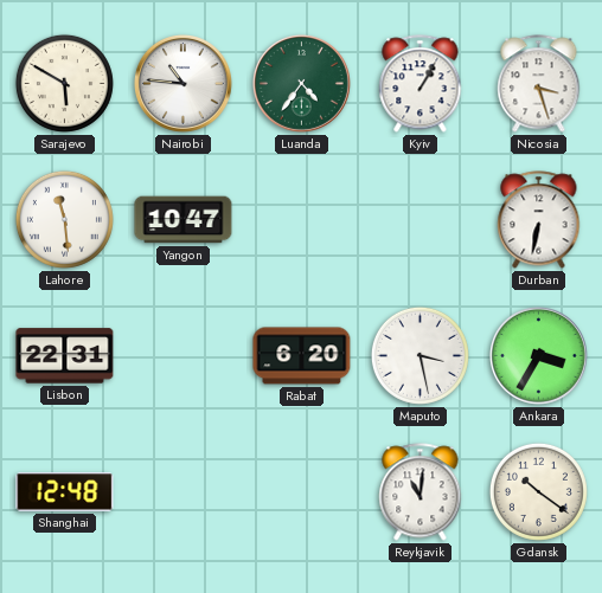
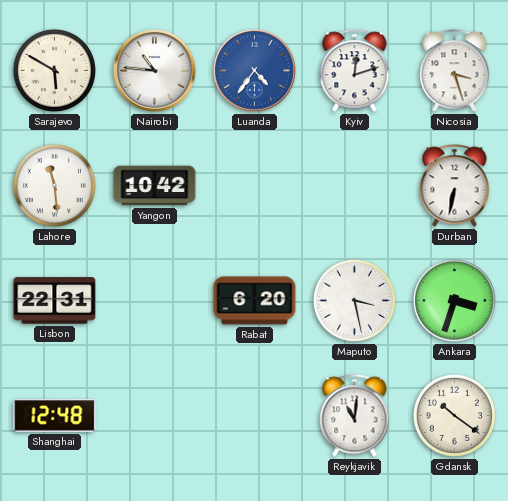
Luanda dial: green -> blue
Kyiv: 1:05 -> 12:12
Yangon: 10:47 -> 10:42
Ankara: 3:35 -> 3:33
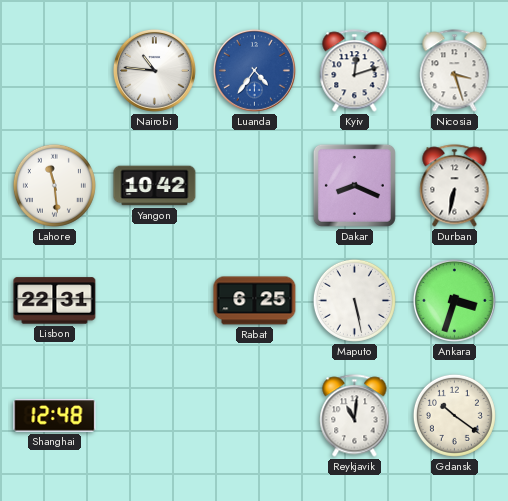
Sarajevo: 5:50 -> none
Dakar: none -> 8:19
Rabat: 6:20 -> 6:25
Maputo: 3:28 -> 5:28
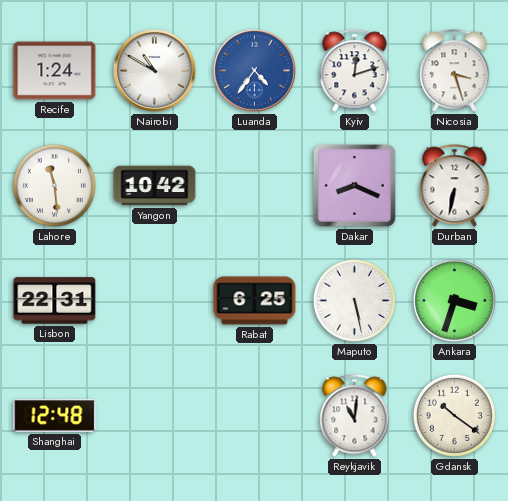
Recife: none -> 1:24
Nairobi: 10:46 -> 10:50
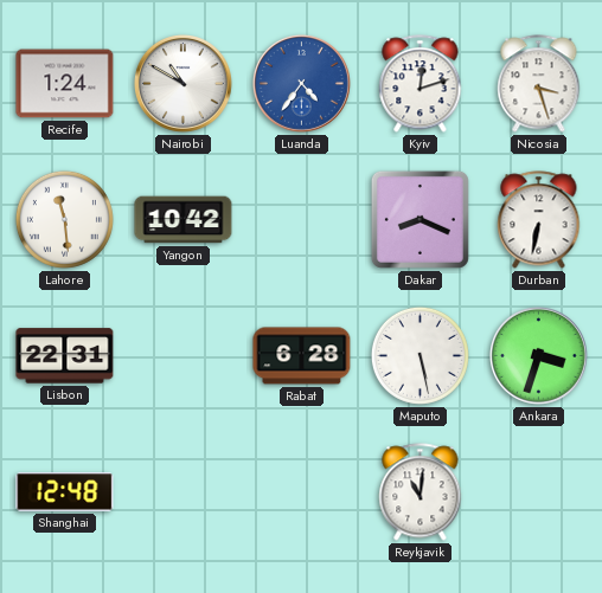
Rabat: 6:25 -> 6:28
Gdansk: 10:21 -> none
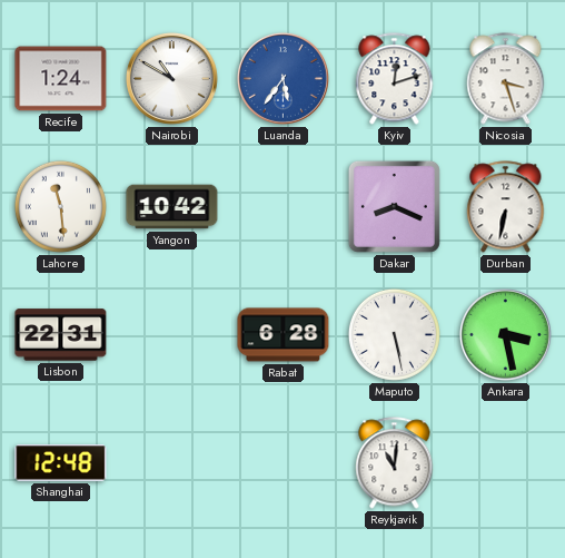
Luanda: 4:36 -> 5:36
Ankara: 3:33 -> 3:28
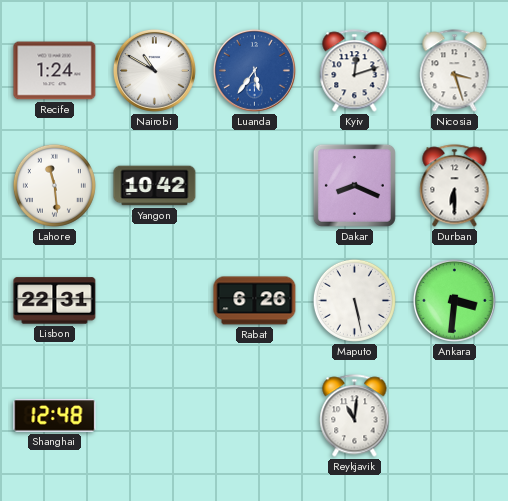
Durban: 6:32 -> 6:30
Rabat: 6:28 -> 6:26
Ankara: 3:28 -> 3:31
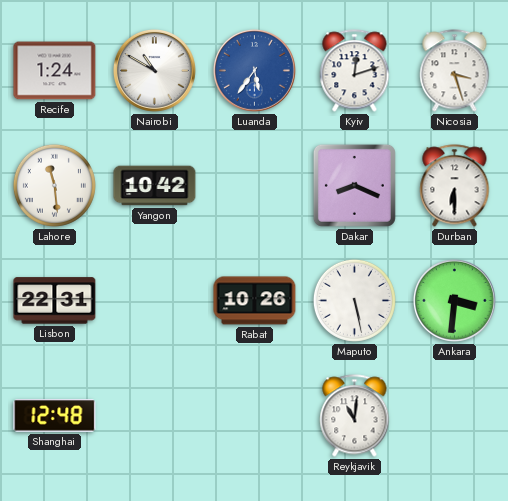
Rabat: 6:26 -> 10:26
